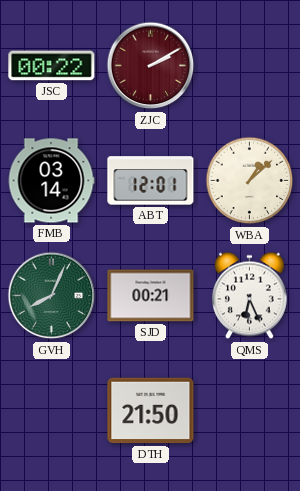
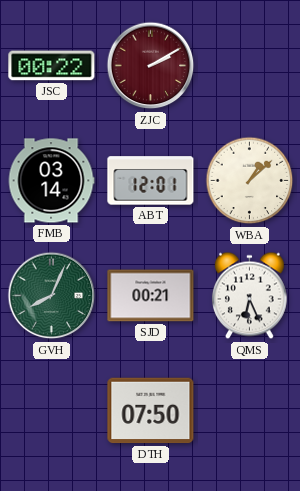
DTH: 21:50 -> 07:50
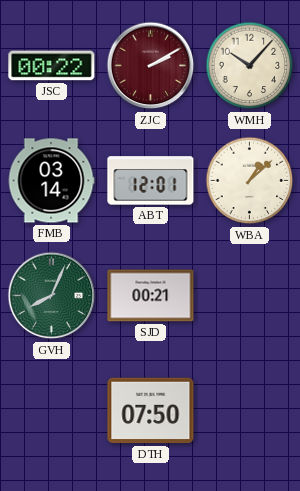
WMH: none -> 10:07
QMS: 6:26 -> none
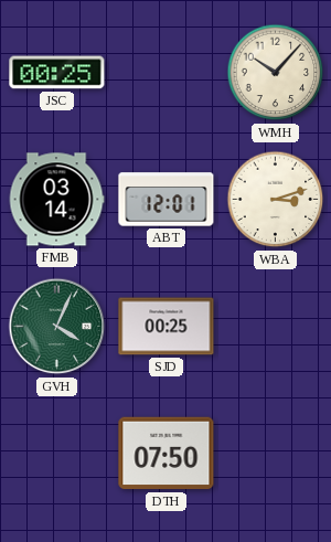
JSC: 00:22 -> 00:25
ZJC: 2:10 -> none
WBA: 1:08 -> 3:12
GVH: 8:04 -> 4:04
SJD: 00:21 -> 00:25
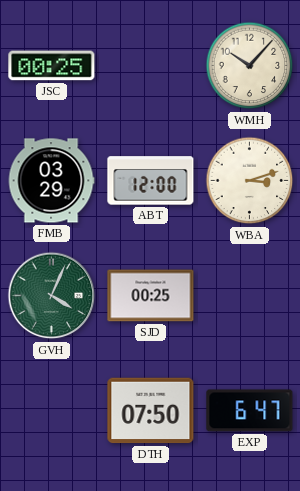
FMB: 03:14 -> 03:29
ABT: 12:01 -> 12:00
EXP: none -> 6:47
